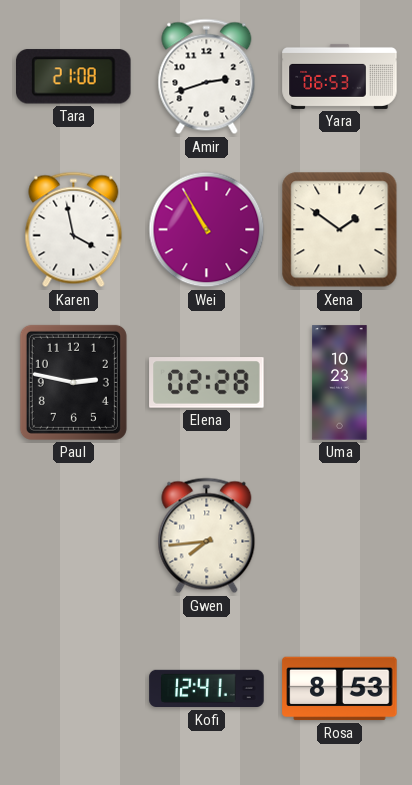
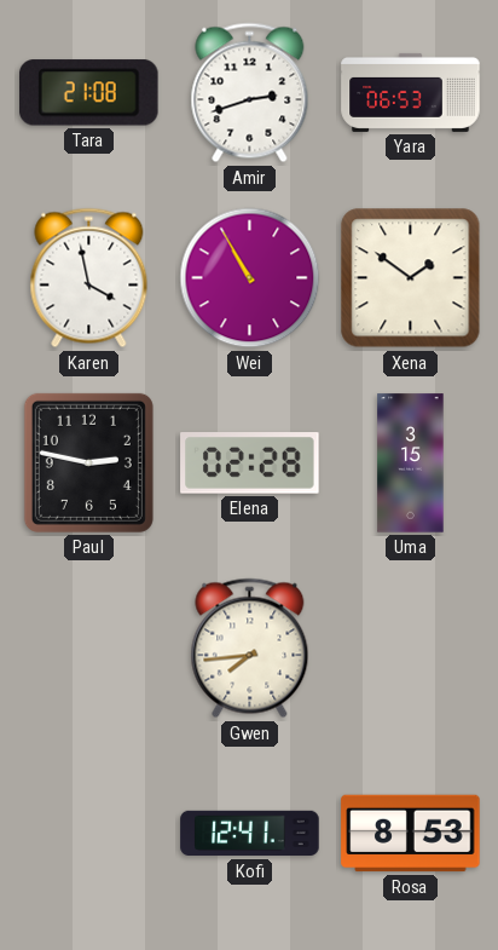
Uma: 10:23 -> 3:15
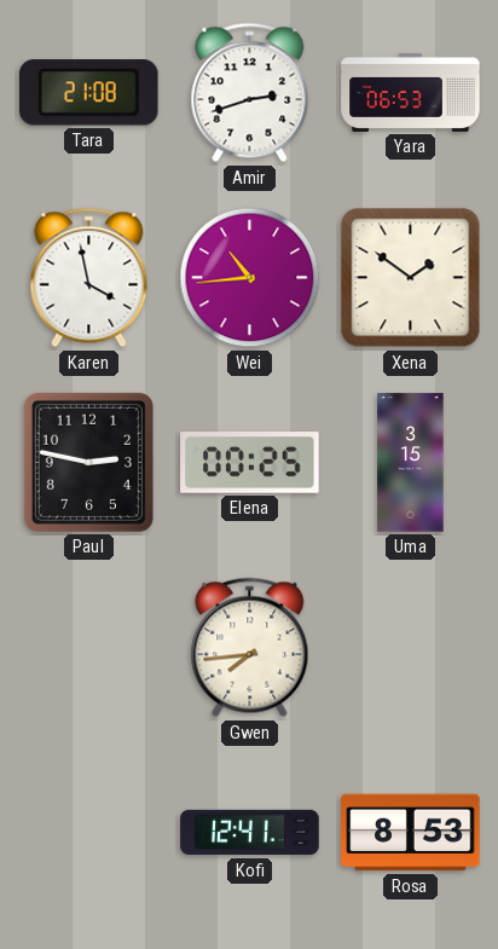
Wei: 10:55 -> 10:44
Elena: 02:28 -> 00:25
